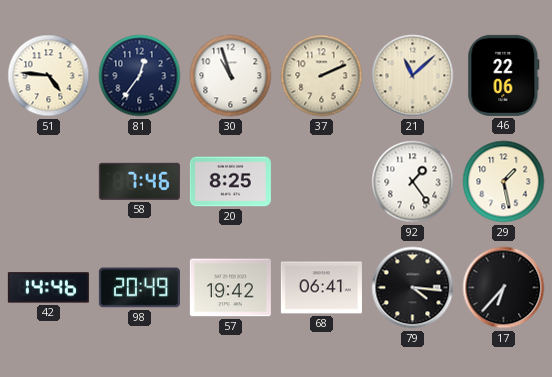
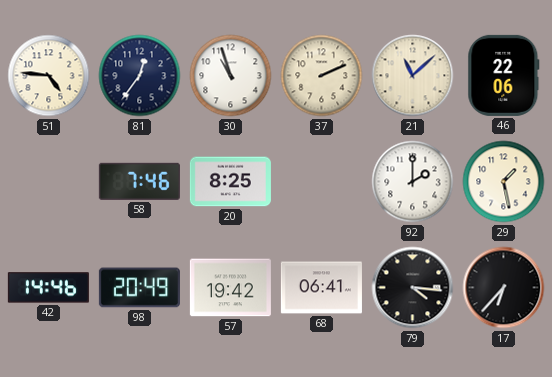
92: 1:24 -> 2:00
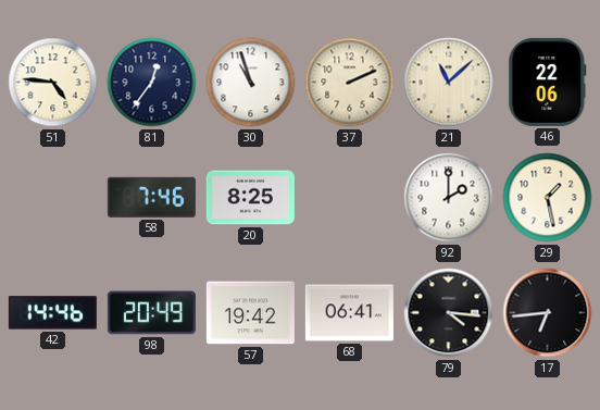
17: 6:37 -> 6:44
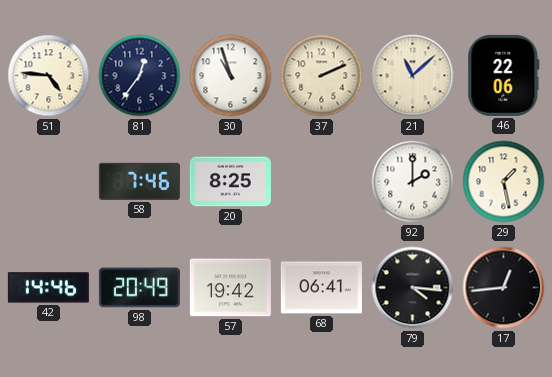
17: 6:44 -> 12:44
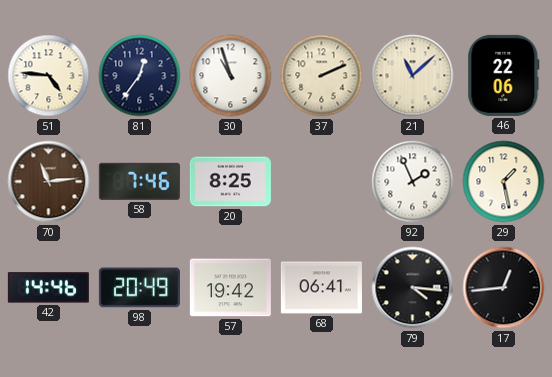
70: none -> 11:14
92: 2:00 -> 1:56
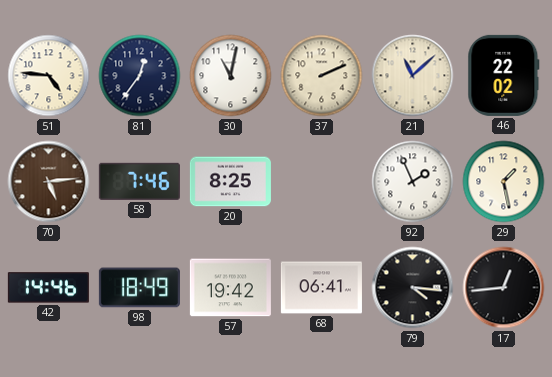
30: 10:57 -> 11:02
46: 22:06 -> 22:02
70: 11:14 -> 5:14
98: 20:49 -> 18:49
